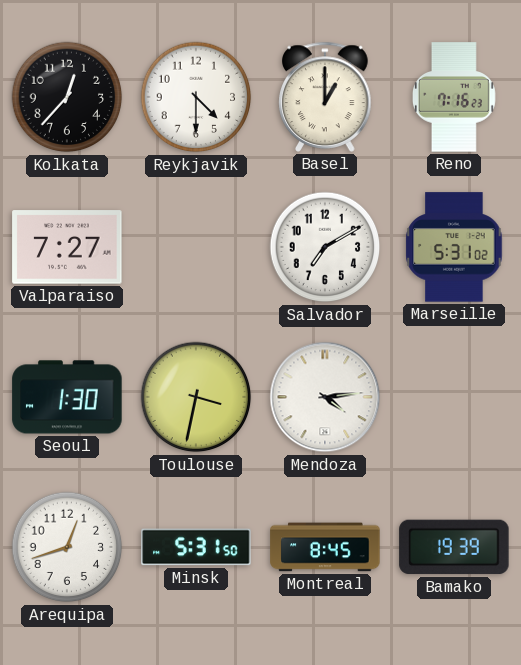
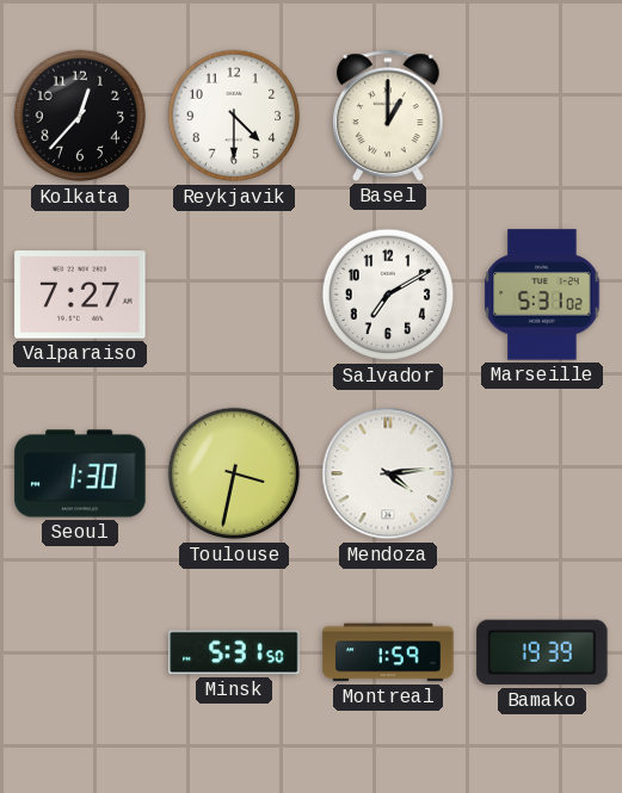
Reno: 7:16 -> none
Arequipa: 12:42 -> none
Montreal: 8:45 -> 1:59
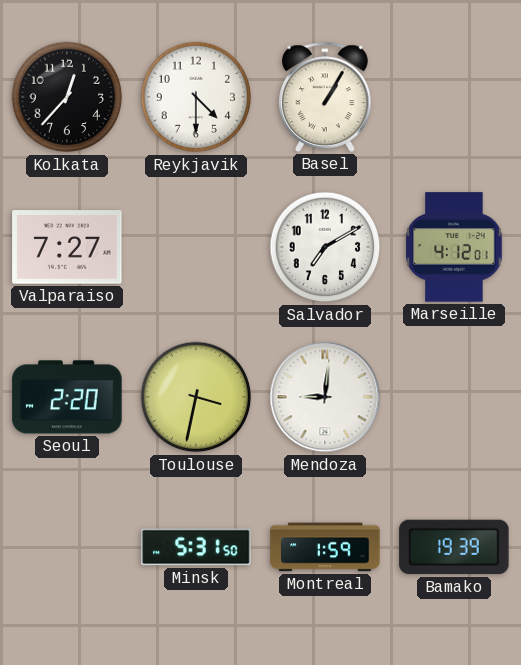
Basel: 1:00 -> 1:05
Marseille: 5:31 -> 4:12
Seoul: 1:30 -> 2:20
Mendoza: 4:14 -> 9:01
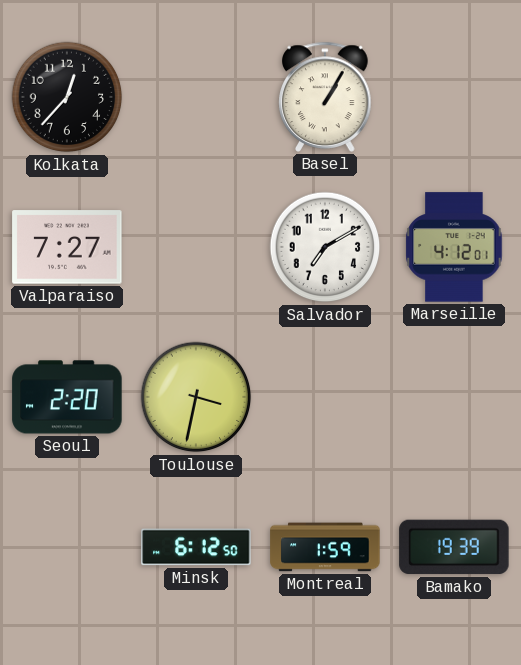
Reykjavik: 4:30 -> none
Mendoza: 9:01 -> none
Minsk: 5:31 -> 6:12
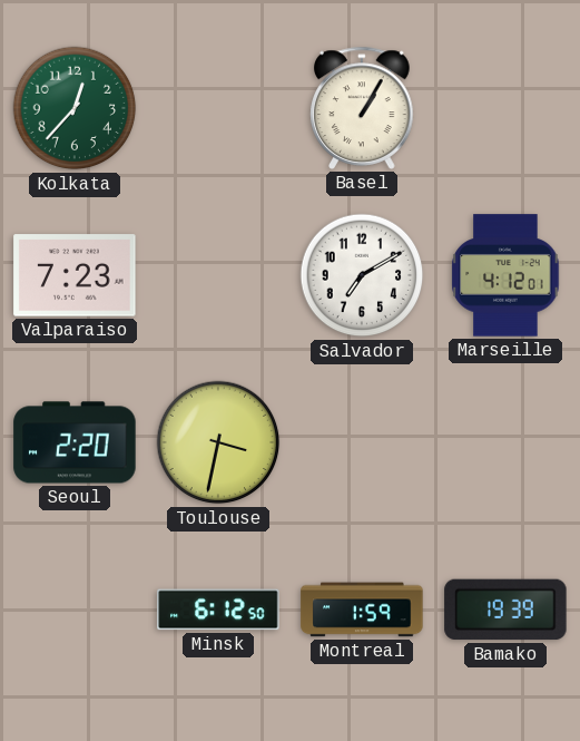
Kolkata dial: black -> green
Valparaiso: 7:27 -> 7:23
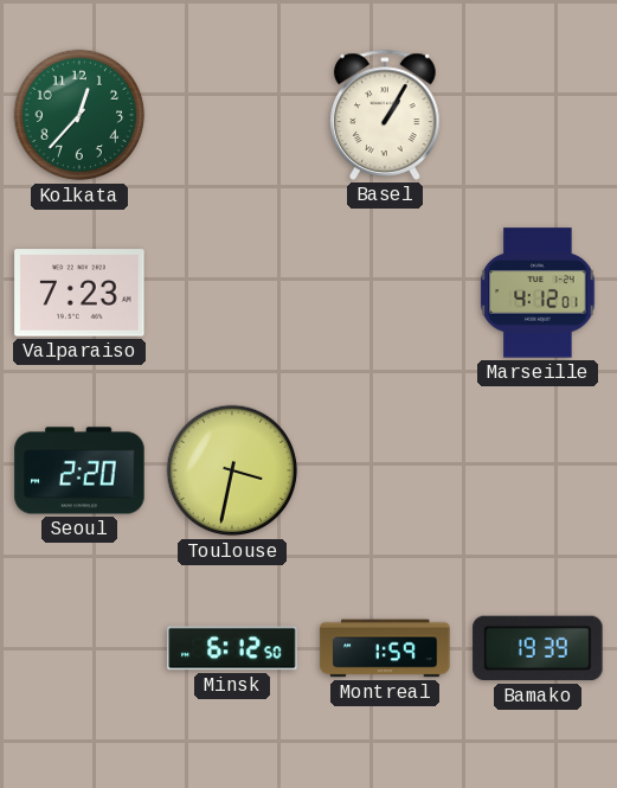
Salvador: 7:10 -> none
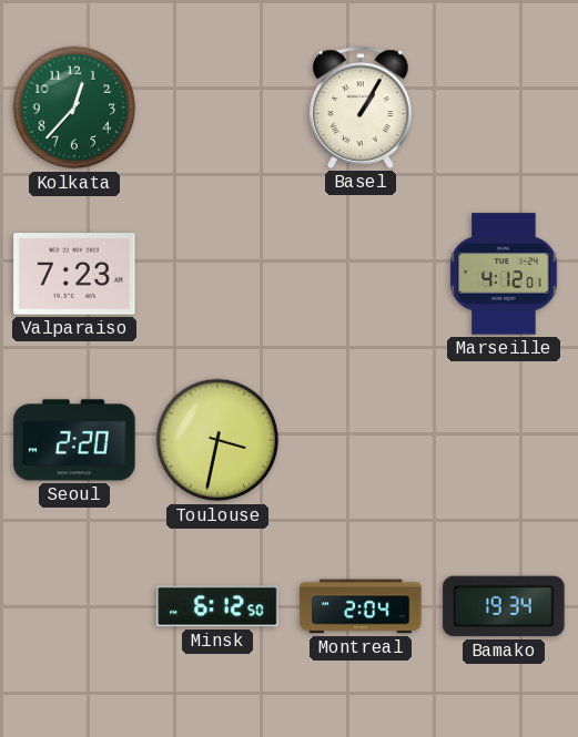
Montreal: 1:59 -> 2:04
Bamako: 19:39 -> 19:34
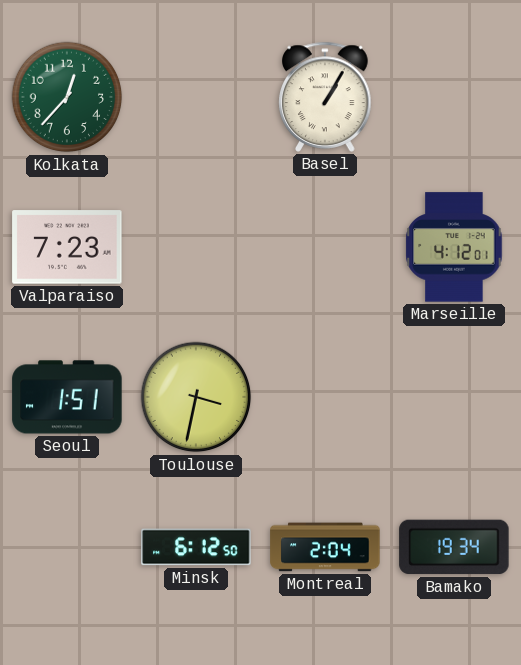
Seoul: 2:20 -> 1:51
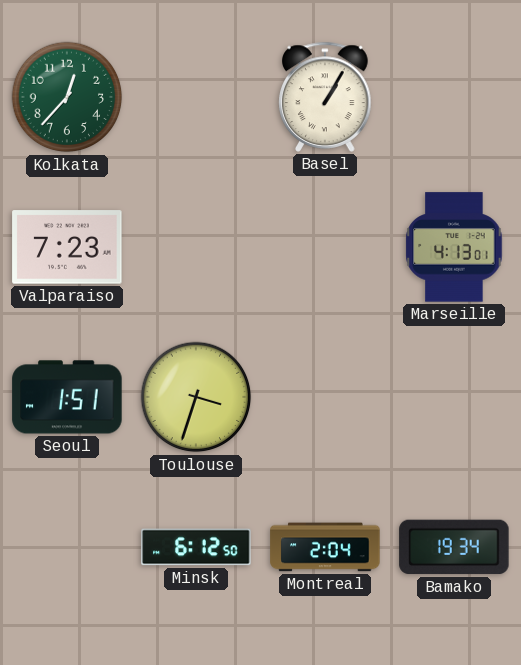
Marseille: 4:12 -> 4:13
Toulouse: 3:32 -> 3:33
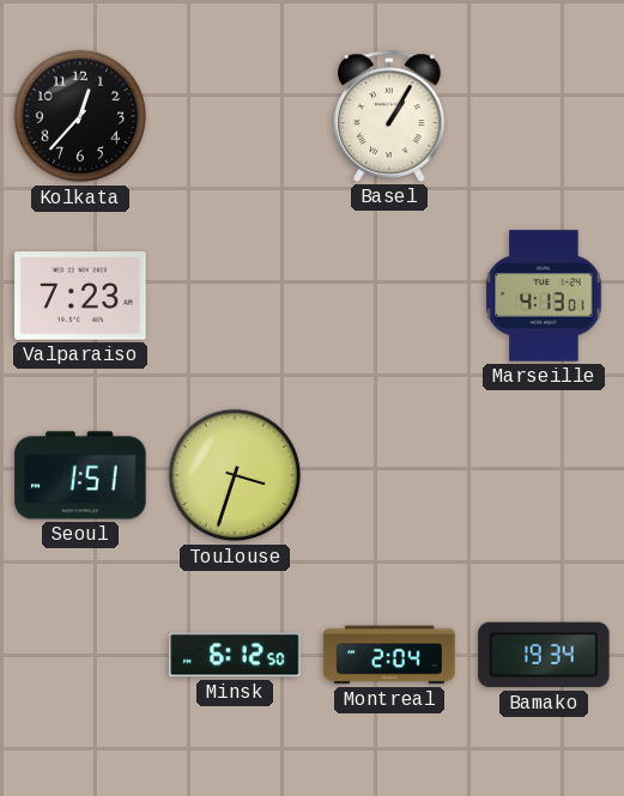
Kolkata dial: green -> black
